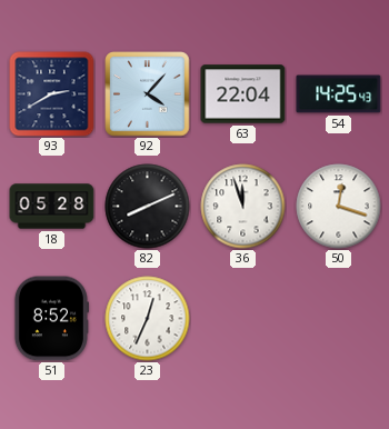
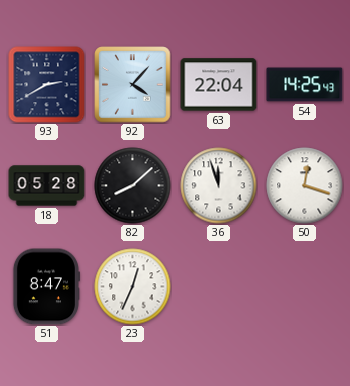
82: 8:11 -> 8:08
51: 8:52 -> 8:47
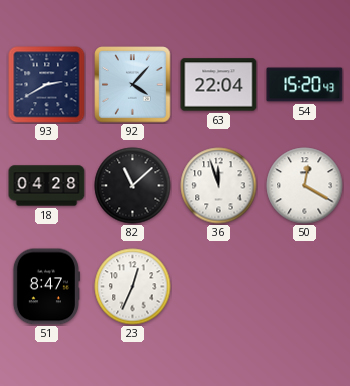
54: 14:25 -> 15:20
18: 05:28 -> 04:28
82: 8:08 -> 11:08
50: 12:18 -> 12:20
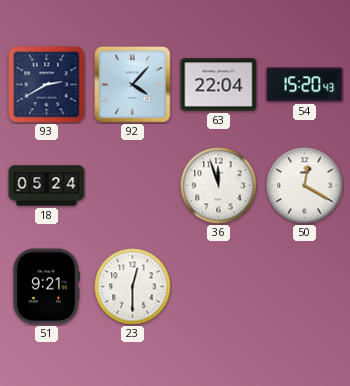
18: 04:28 -> 05:24
82: 11:08 -> none
51: 8:47 -> 9:21
23: 12:34 -> 12:30
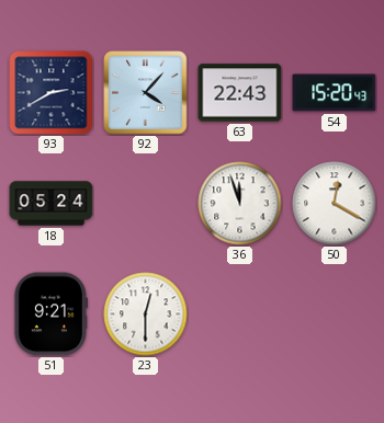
63: 22:04 -> 22:43
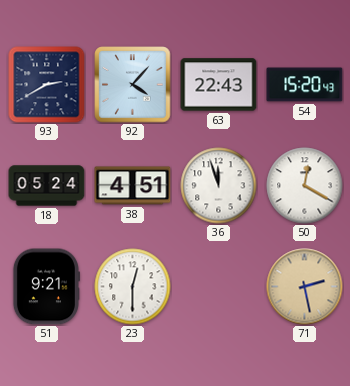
38: none -> 4:51
71: none -> 2:28
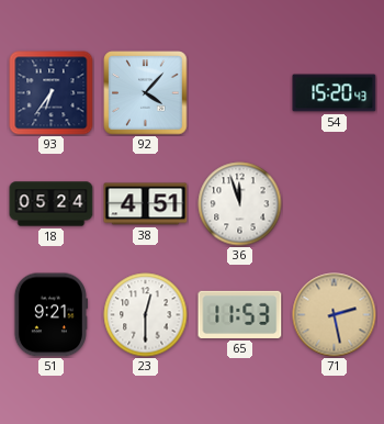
93: 2:40 -> 6:36
63: 22:43 -> none
50: 12:20 -> none
65: none -> 11:53
